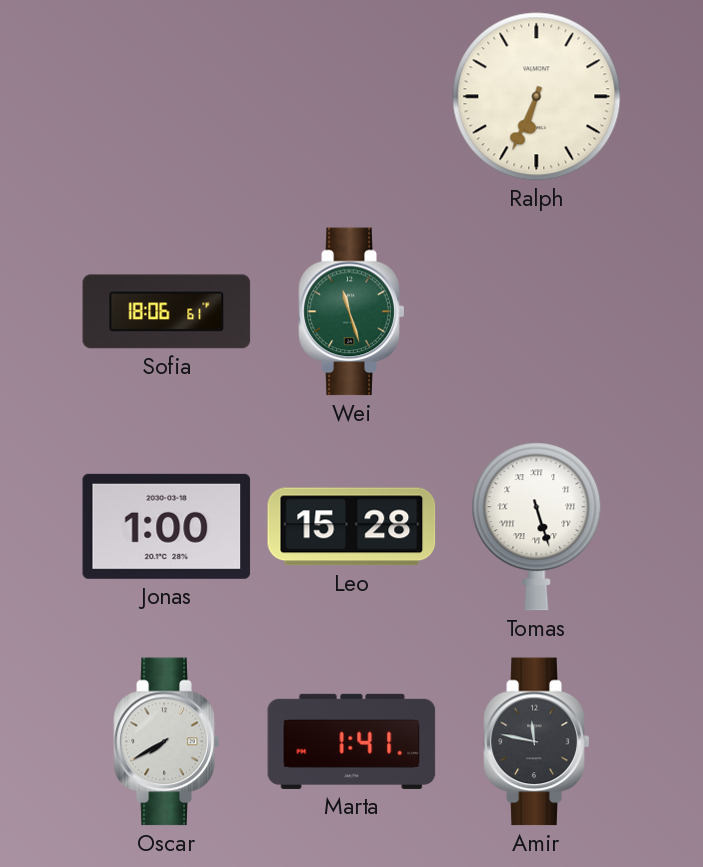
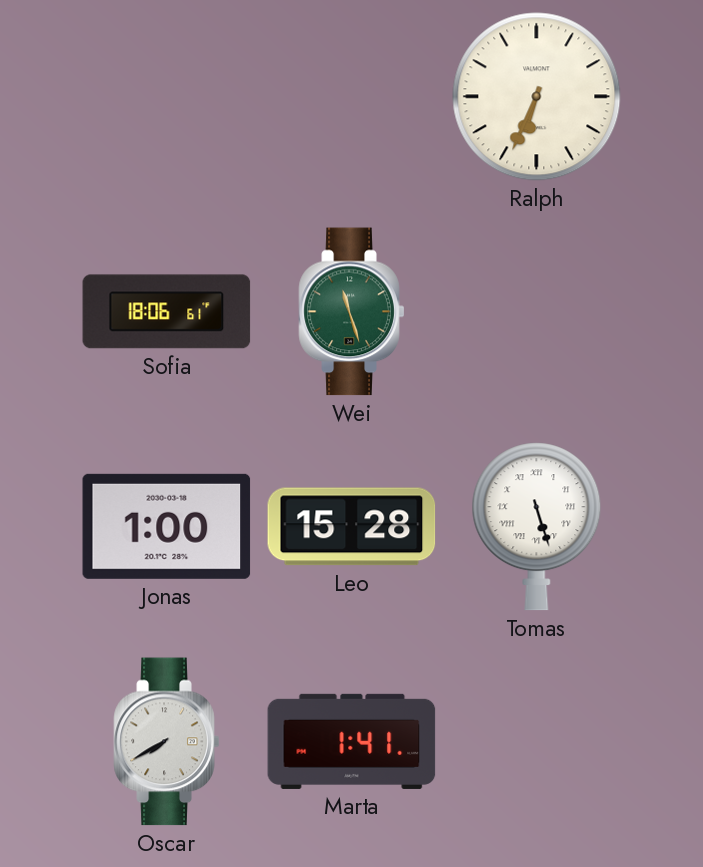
Amir: 11:47 -> none
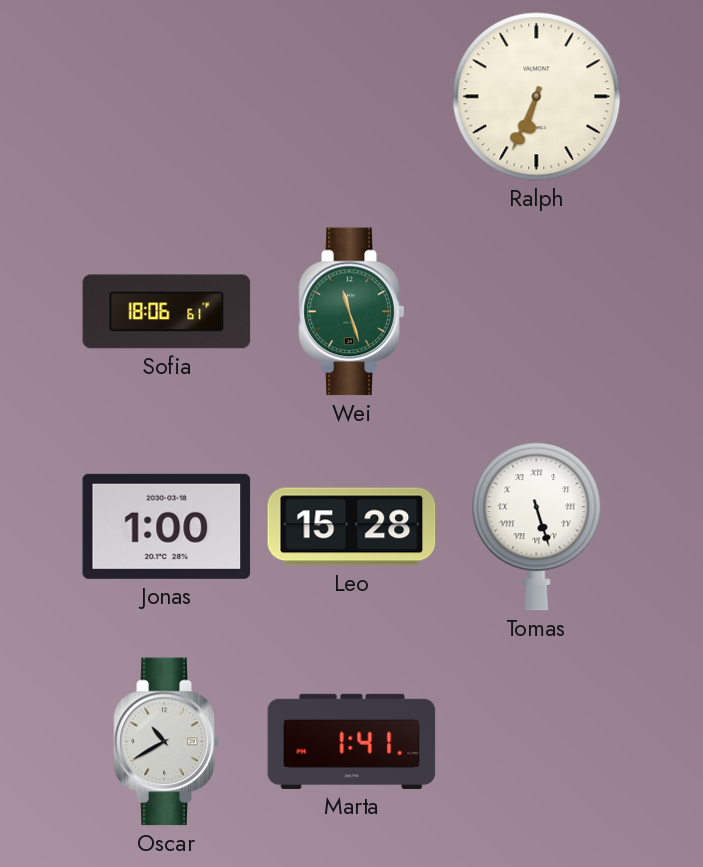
Oscar: 7:40 -> 10:40
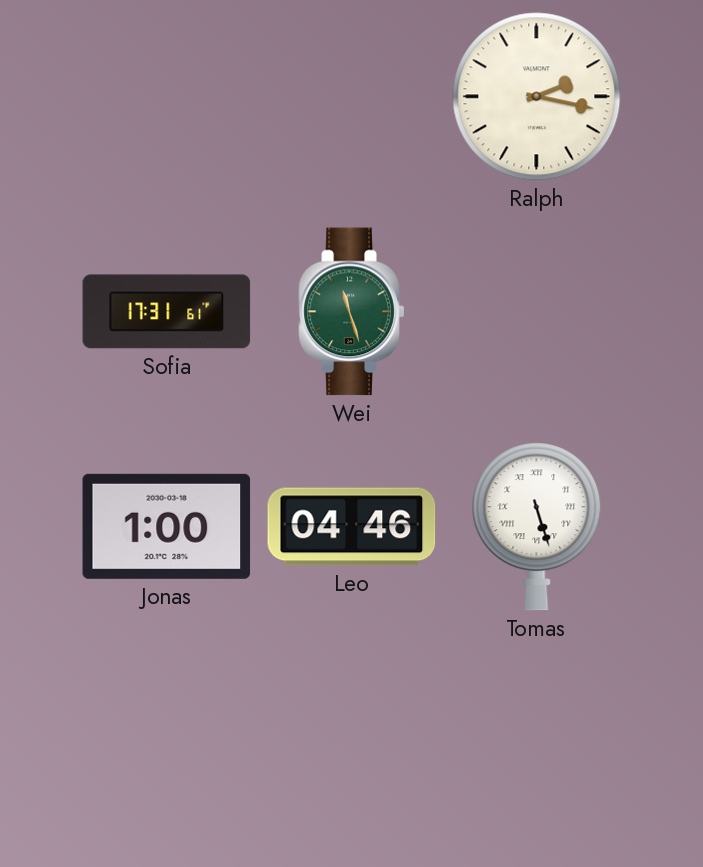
Ralph: 6:34 -> 2:17
Sofia: 18:06 -> 17:31
Leo: 15:28 -> 04:46
Oscar: 10:40 -> none
Marta: 1:41 -> none
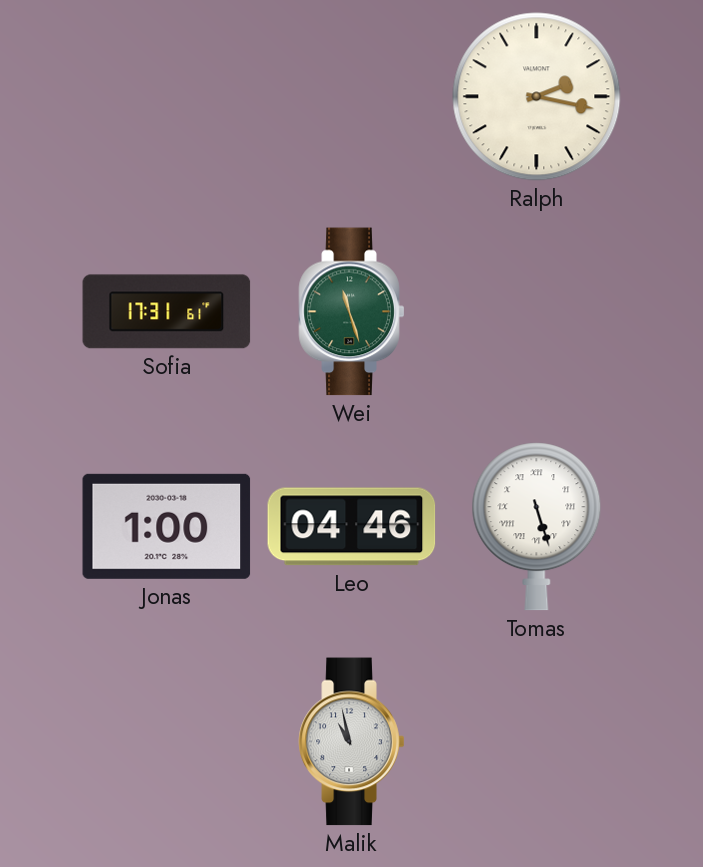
Malik: none -> 10:58
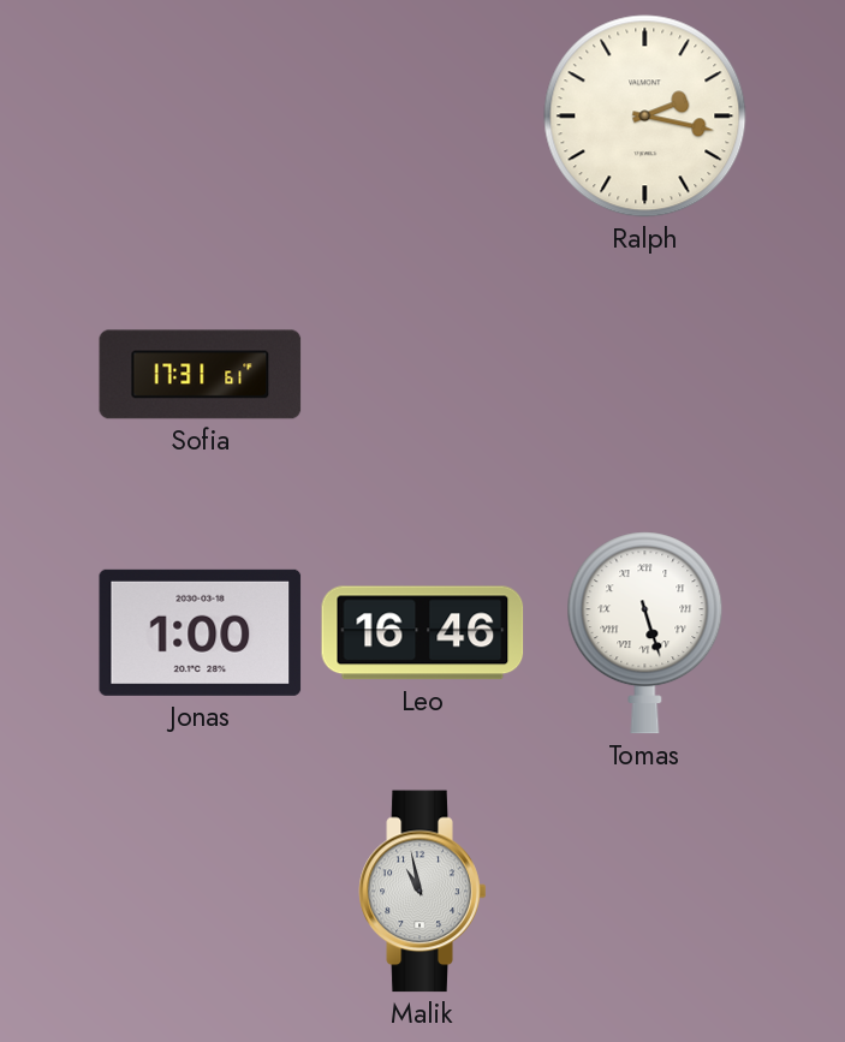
Wei: 11:27 -> none
Leo: 04:46 -> 16:46
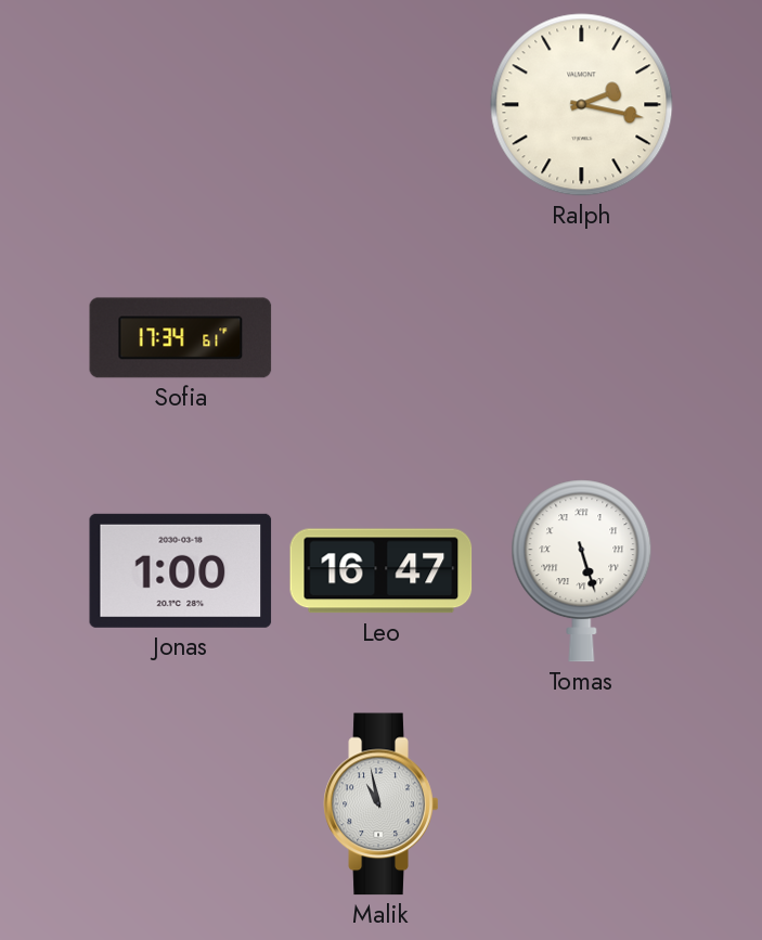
Sofia: 17:31 -> 17:34
Leo: 16:46 -> 16:47
